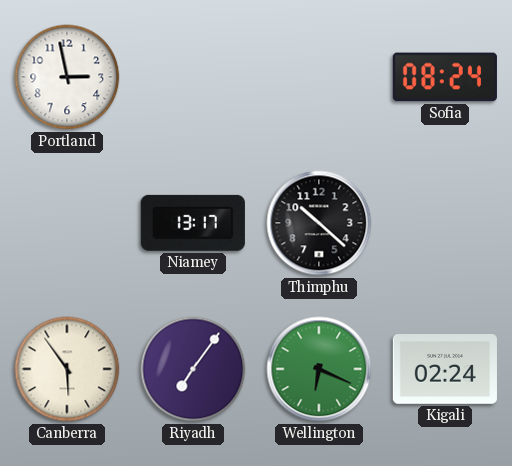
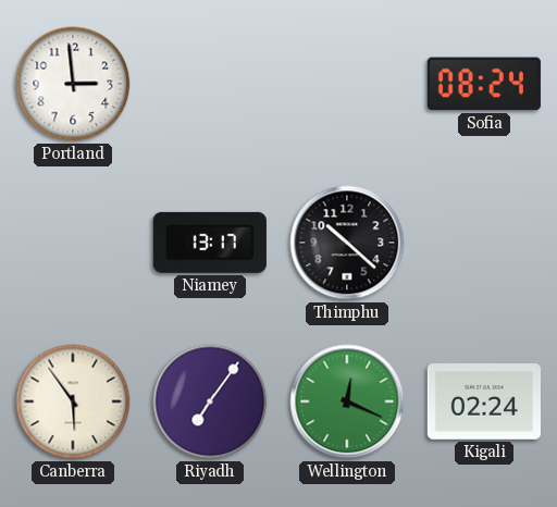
Portland: 2:58 -> 2:59
Wellington: 6:19 -> 12:19
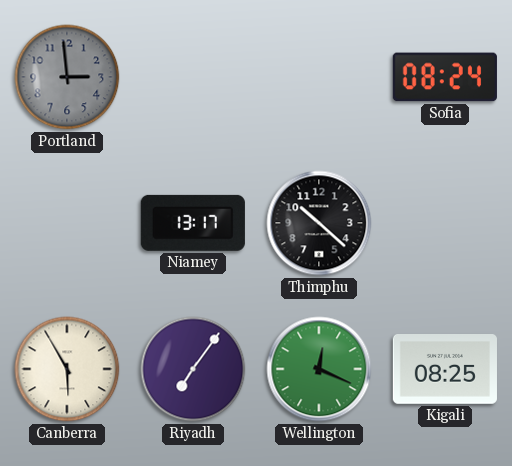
Portland dial: white -> grey
Canberra: 5:54 -> 5:55
Kigali: 02:24 -> 08:25
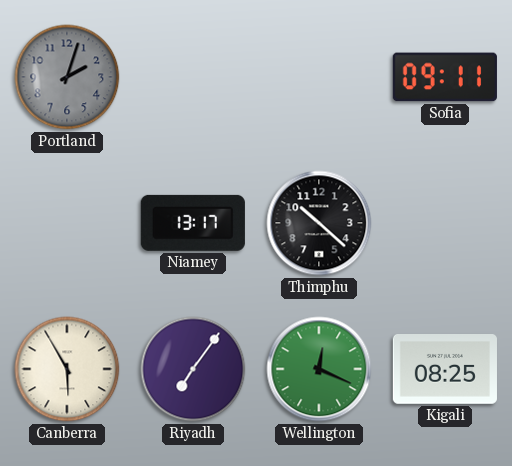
Portland: 2:59 -> 2:03
Sofia: 08:24 -> 09:11
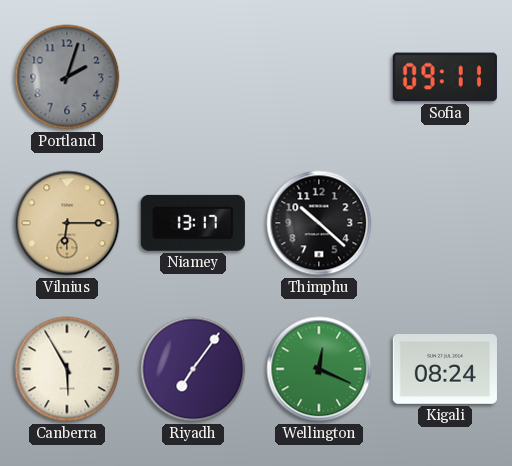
Vilnius: none -> 6:15
Kigali: 08:25 -> 08:24
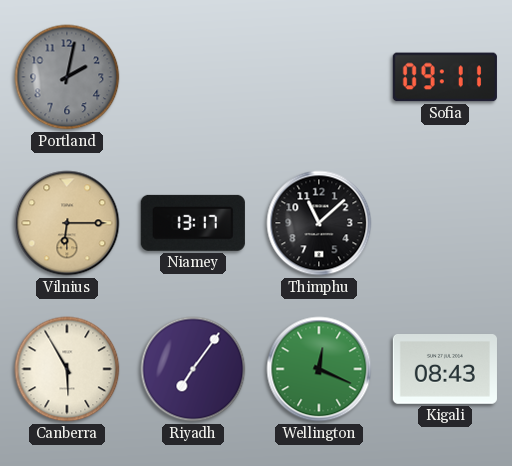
Portland: 2:03 -> 2:02
Thimphu: 10:22 -> 11:08
Kigali: 08:24 -> 08:43
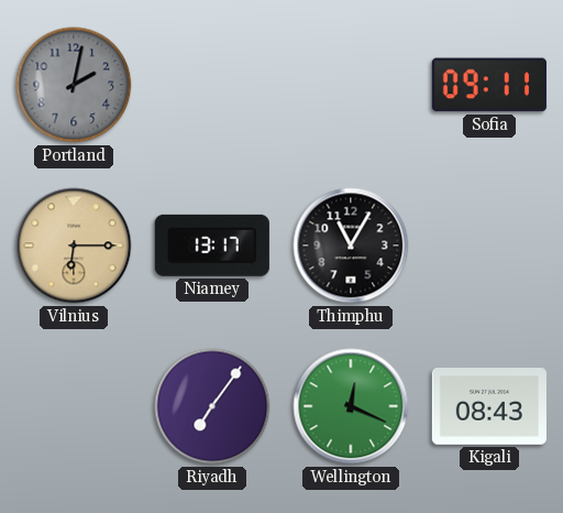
Thimphu: 11:08 -> 11:05
Canberra: 5:55 -> none
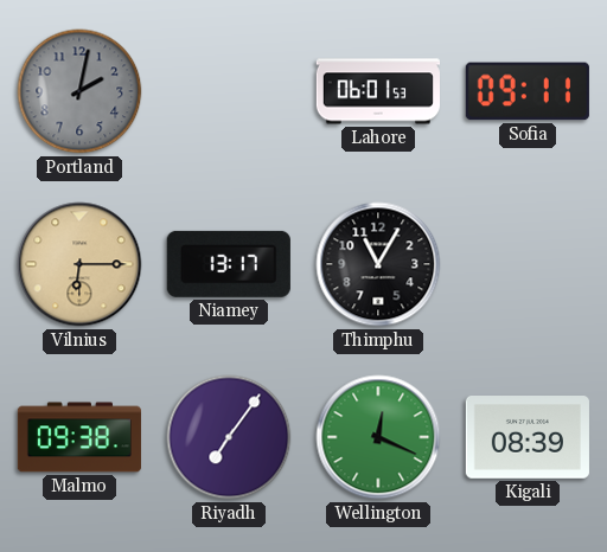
Lahore: none -> 06:01
Malmo: none -> 09:38
Kigali: 08:43 -> 08:39
